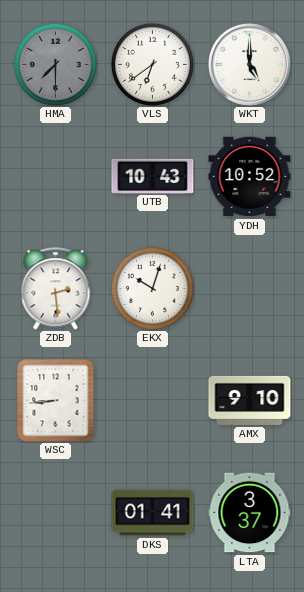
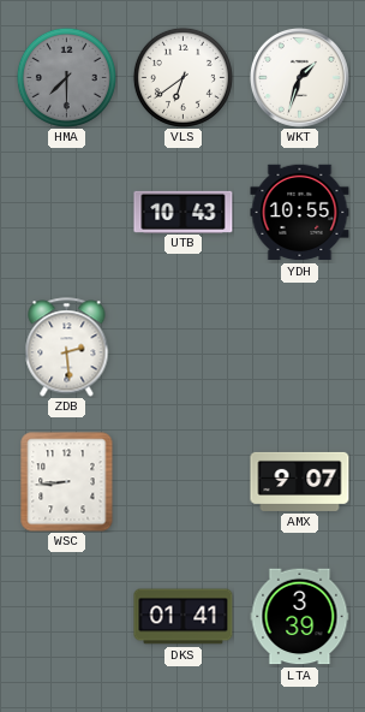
WKT: 5:00 -> 1:33
YDH: 10:52 -> 10:55
EKX: 10:03 -> none
AMX: 9:10 -> 9:07
LTA: 3:37 -> 3:39
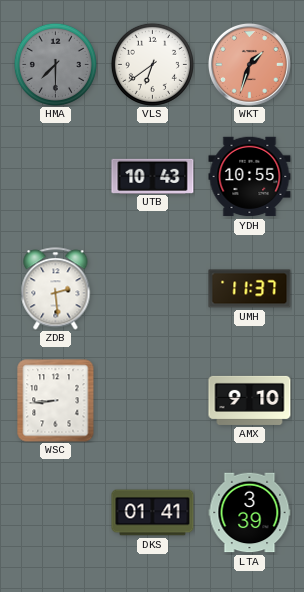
WKT dial: white -> salmon
UMH: none -> 11:37
AMX: 9:07 -> 9:10
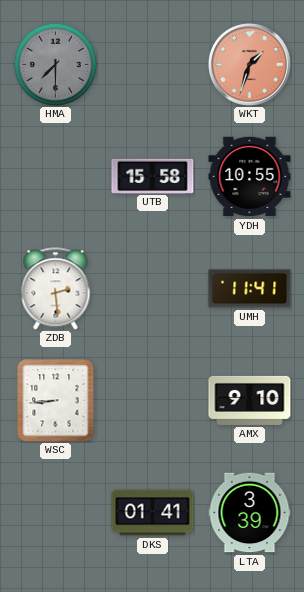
VLS: 6:39 -> none
UTB: 10:43 -> 15:58
UMH: 11:37 -> 11:41
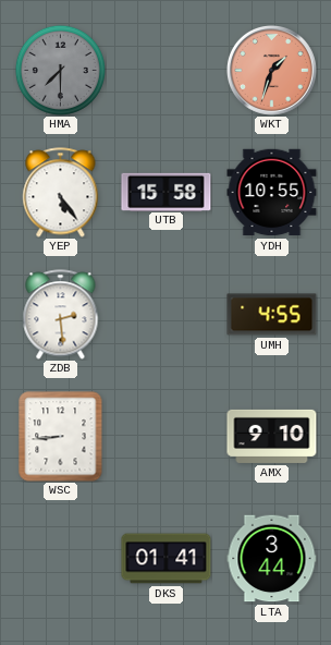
YEP: none -> 5:24
UMH: 11:41 -> 4:55
LTA: 3:39 -> 3:44
